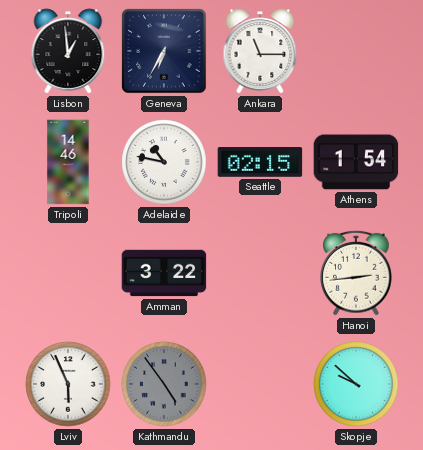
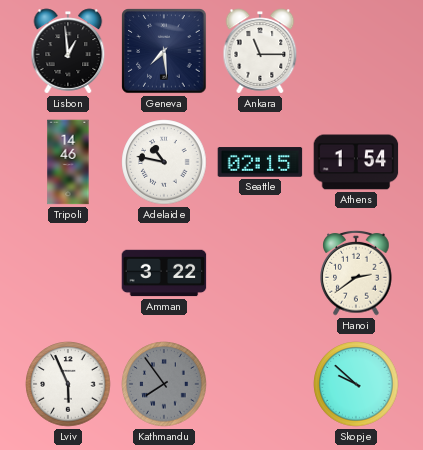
Geneva: 6:35 -> 7:29
Hanoi: 2:44 -> 2:39
Kathmandu: 4:54 -> 7:54
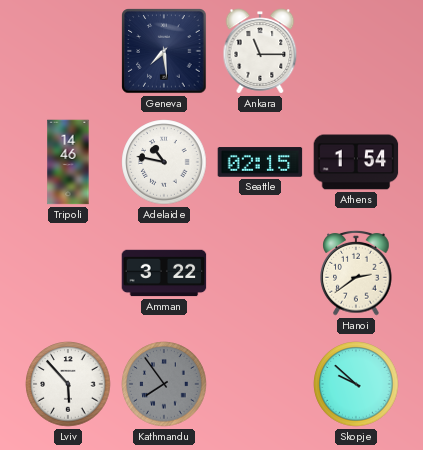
Lisbon: 12:59 -> none
Lviv: 5:56 -> 5:53
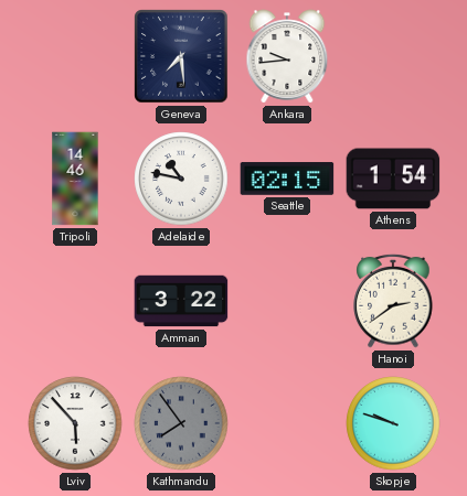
Ankara: 11:15 -> 9:44
Skopje: 9:52 -> 9:48
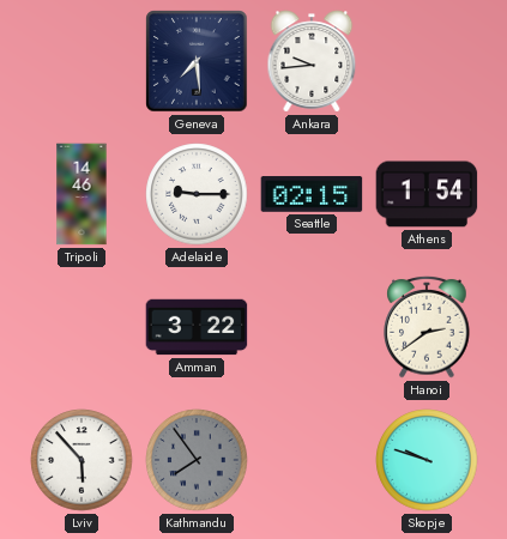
Adelaide: 10:47 -> 9:15
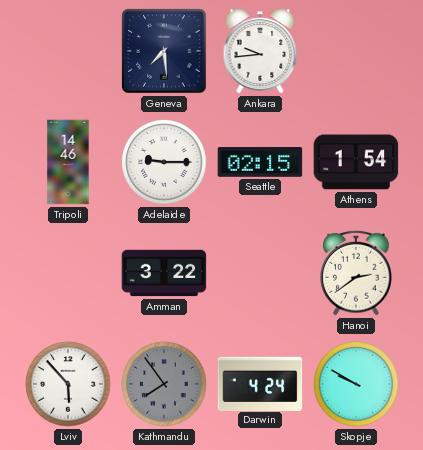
Darwin: none -> 4:24
Skopje: 9:48 -> 9:50
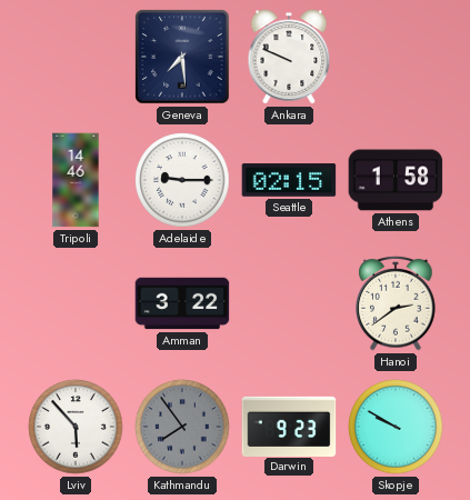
Ankara: 9:44 -> 9:49
Athens: 1:54 -> 1:58
Darwin: 4:24 -> 9:23
